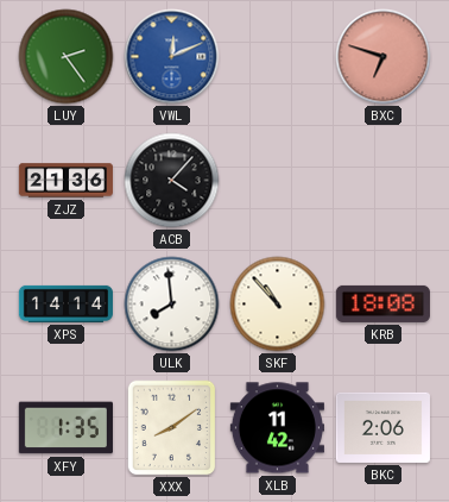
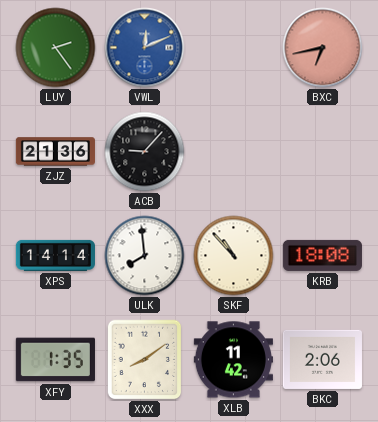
BXC: 6:48 -> 6:43
ACB: 4:07 -> 9:07
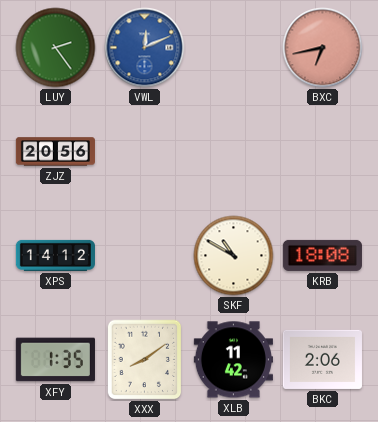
ZJZ: 21:36 -> 20:56
ACB: 9:07 -> none
XPS: 14:14 -> 14:12
ULK: 7:59 -> none
SKF: 10:53 -> 10:50
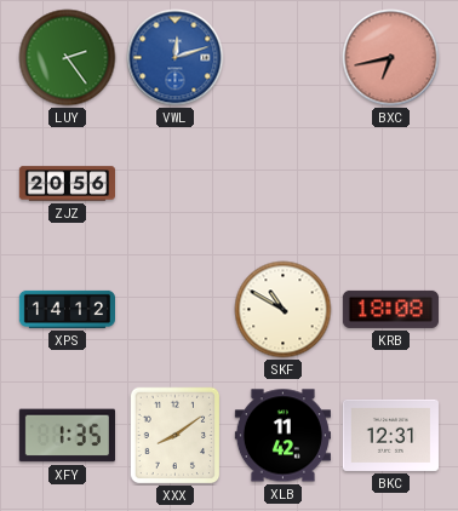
VWL: 12:11 -> 12:12
BKC: 2:06 -> 12:31
